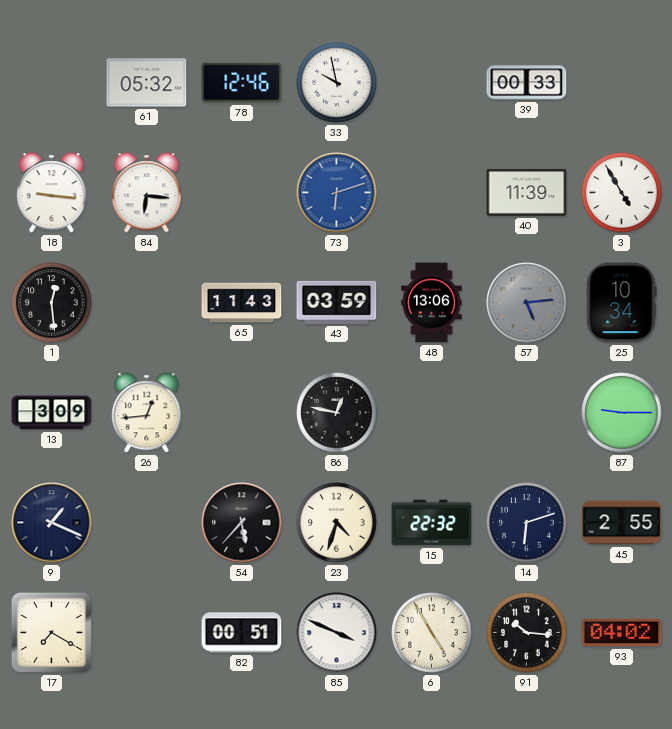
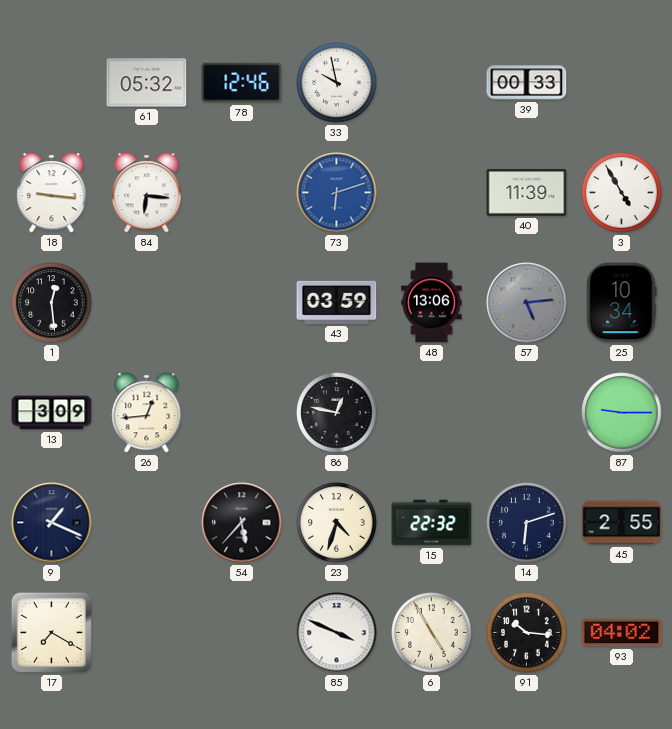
65: 11:43 -> none
82: 00:51 -> none
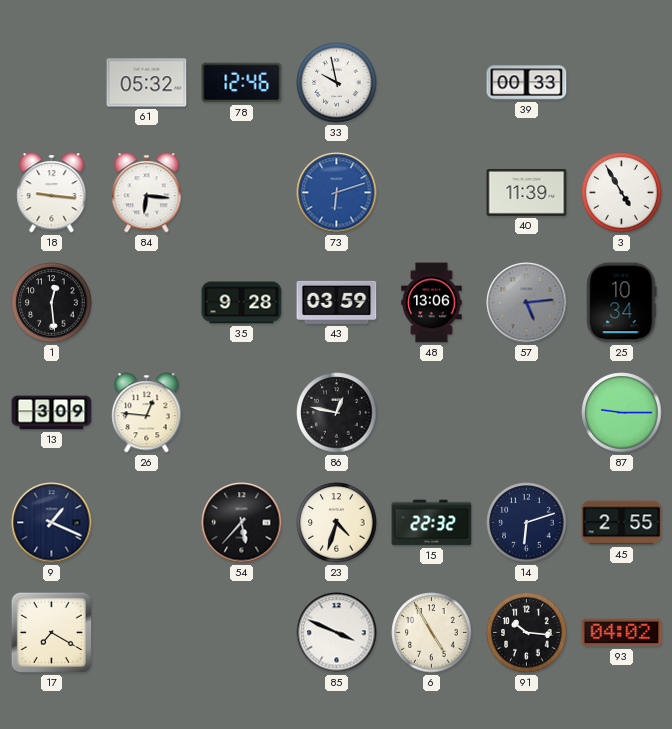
35: none -> 9:28
26: 12:44 -> 12:46
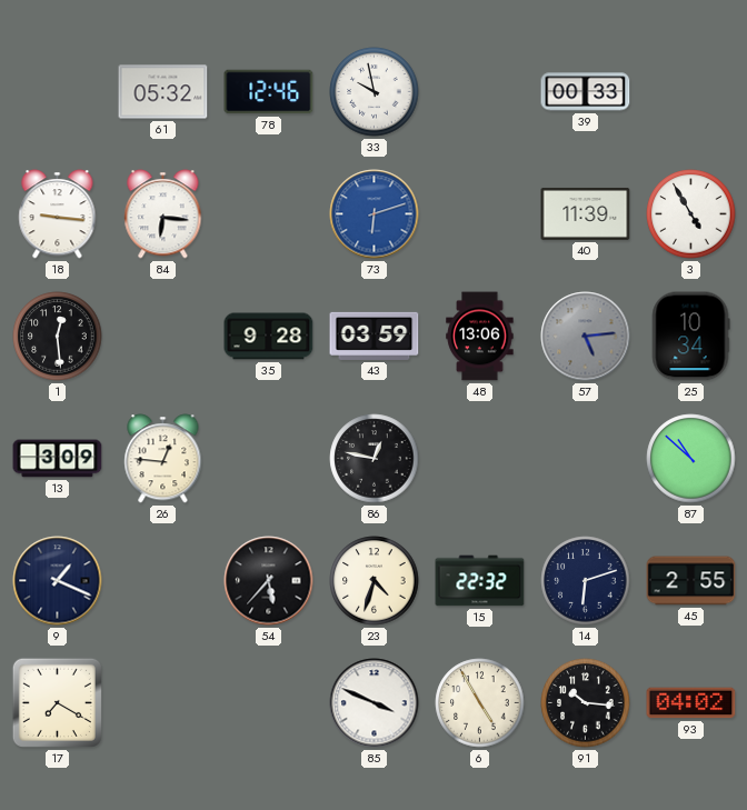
87: 9:15 -> 10:52
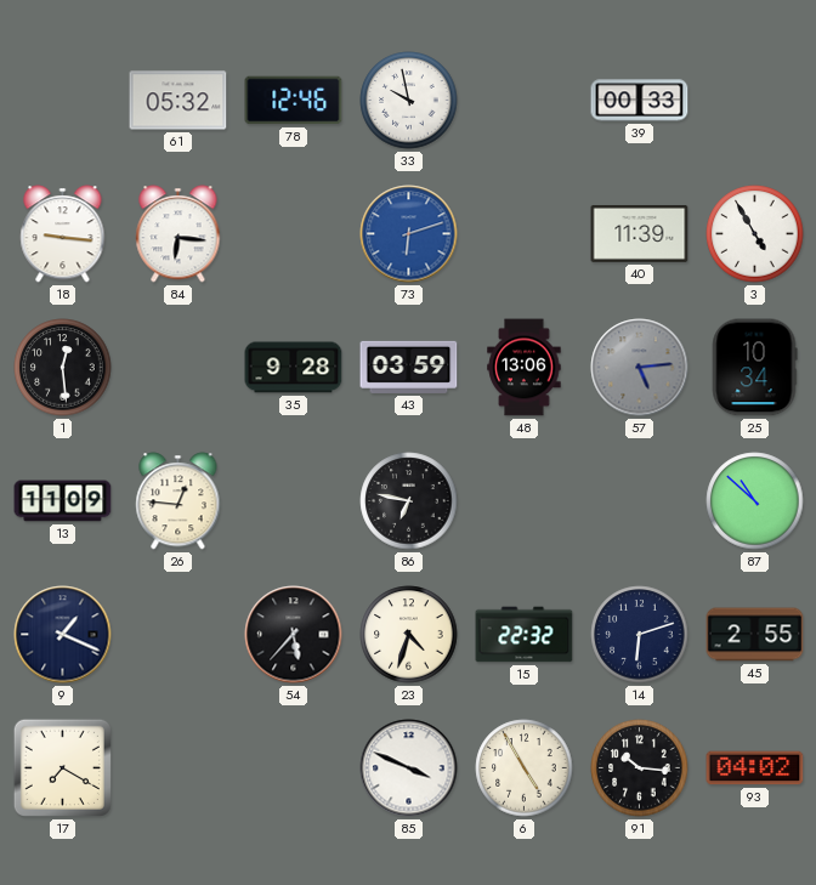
13: 3:09 -> 11:09
86: 12:47 -> 6:47
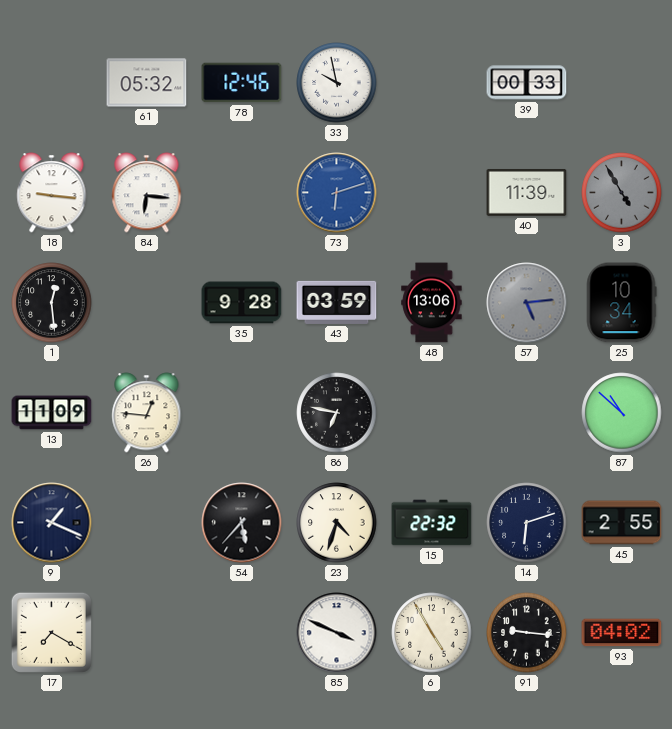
3 dial: white -> grey
91: 10:16 -> 9:16
